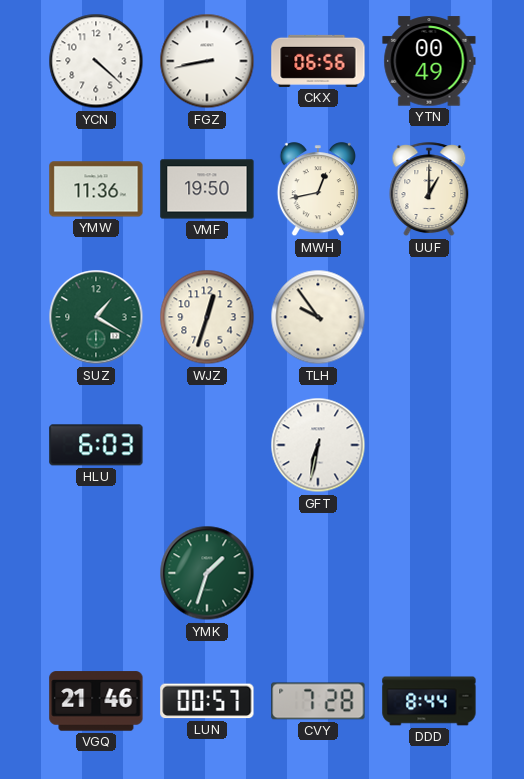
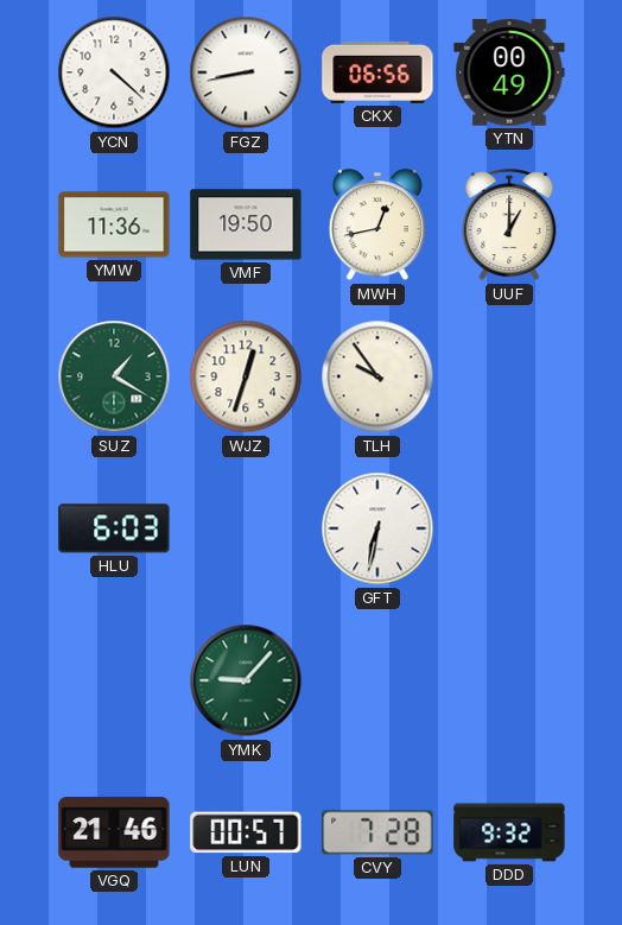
YMK: 1:33 -> 9:07
DDD: 8:44 -> 9:32
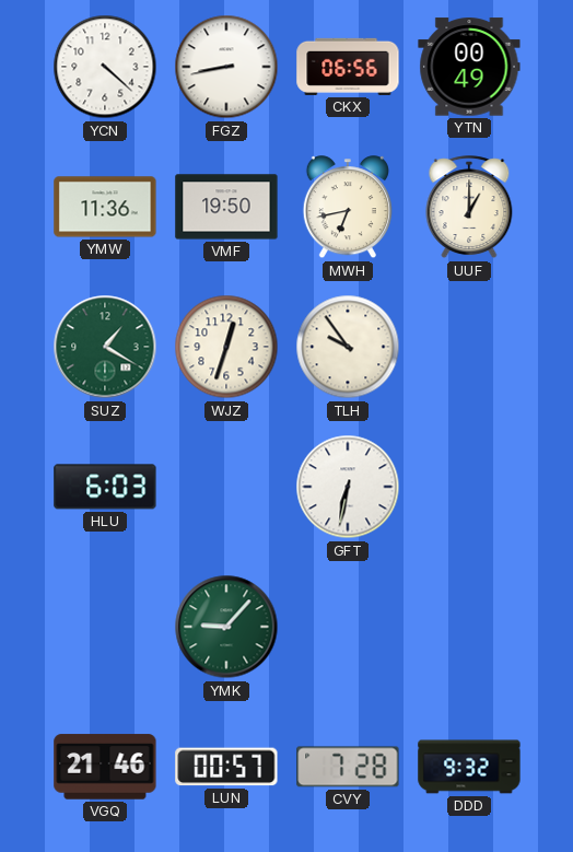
MWH: 12:43 -> 6:43
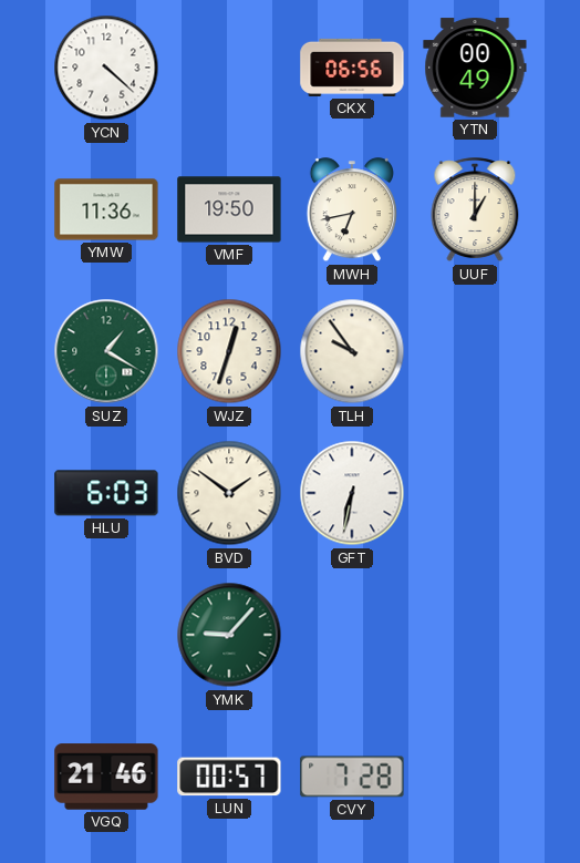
FGZ: 8:43 -> none
BVD: none -> 1:51
DDD: 9:32 -> none
